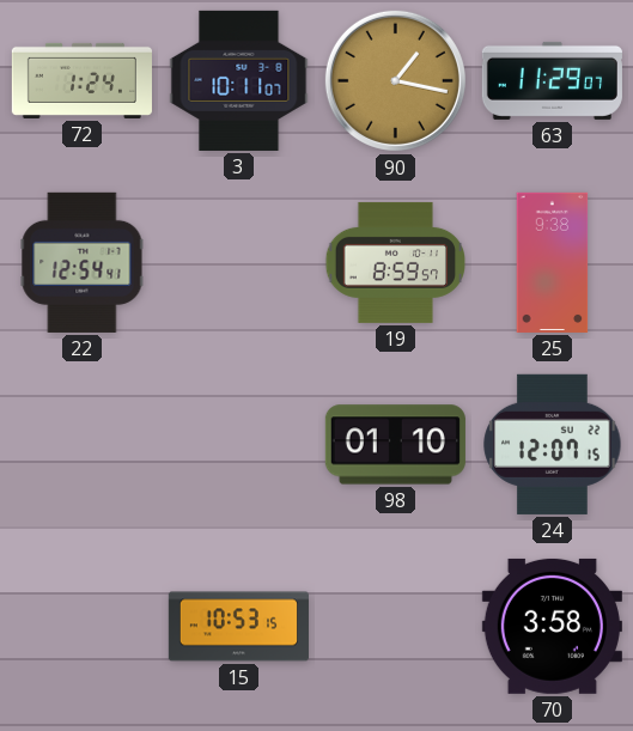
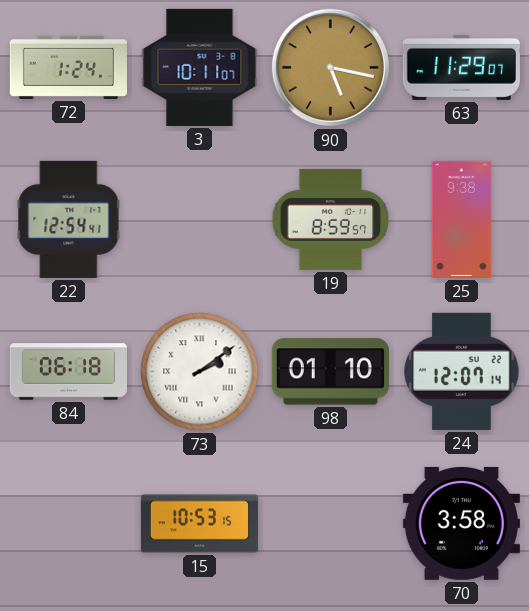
90: 1:17 -> 5:17
84: none -> 06:18
73: none -> 2:09
24: 12:07:15 -> 12:07:14
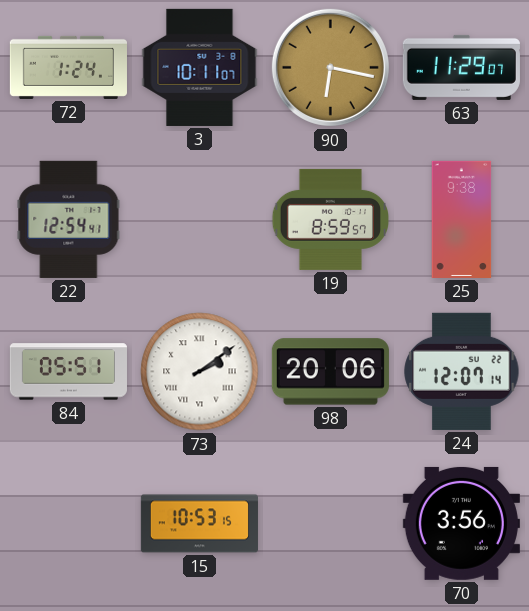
90: 5:17 -> 6:17
84: 06:18 -> 05:51
98: 01:10 -> 20:06
70: 3:58 -> 3:56
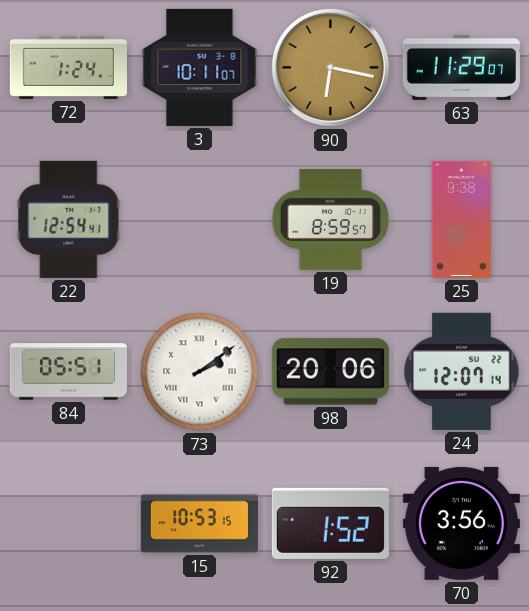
92: none -> 1:52
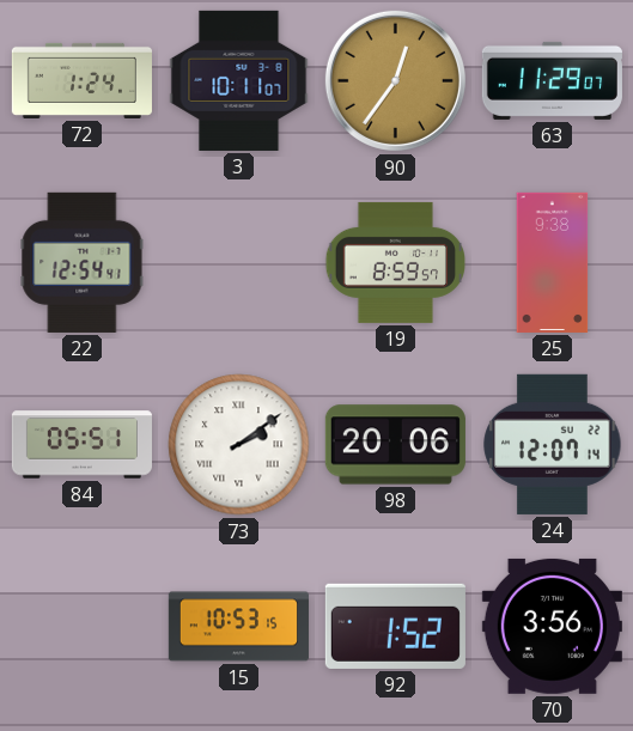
90: 6:17 -> 12:36
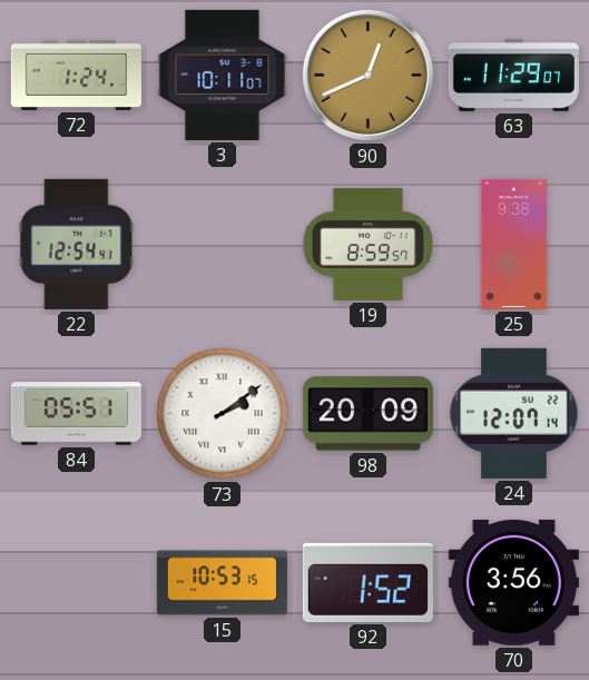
90: 12:36 -> 12:41
98: 20:06 -> 20:09
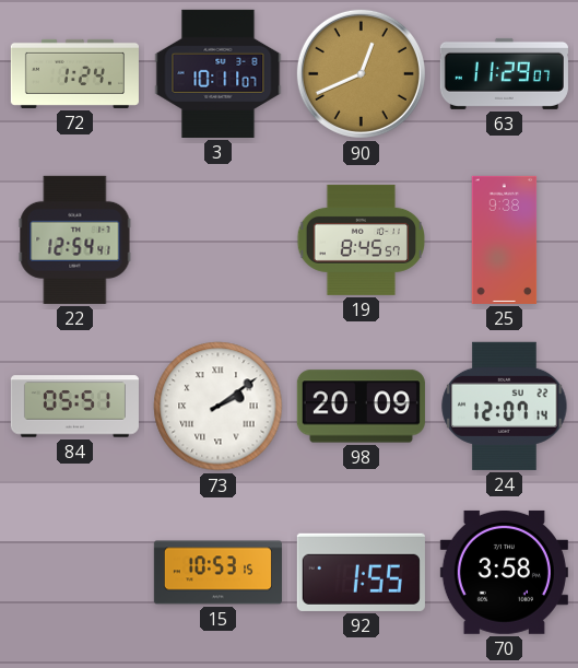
19: 8:59 -> 8:45
92: 1:52 -> 1:55
70: 3:56 -> 3:58
